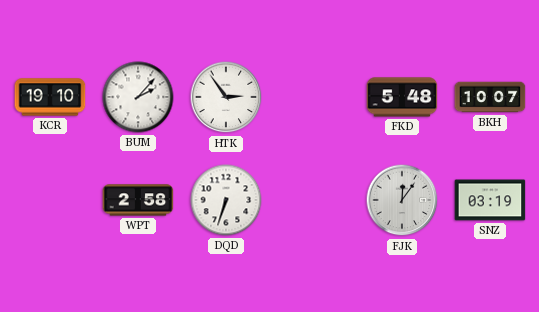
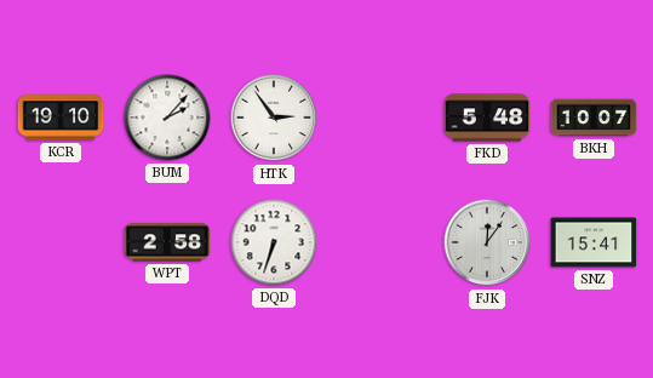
SNZ: 03:19 -> 15:41
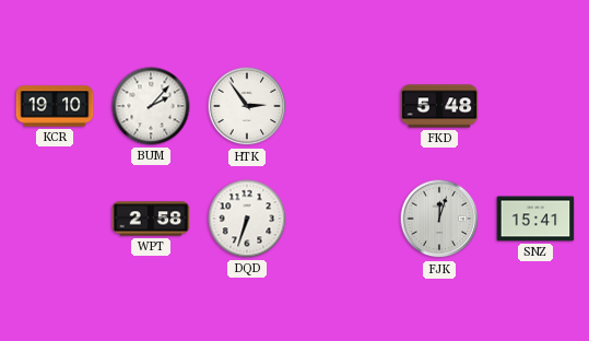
BKH: 10:07 -> none
FJK: 12:06 -> 12:03
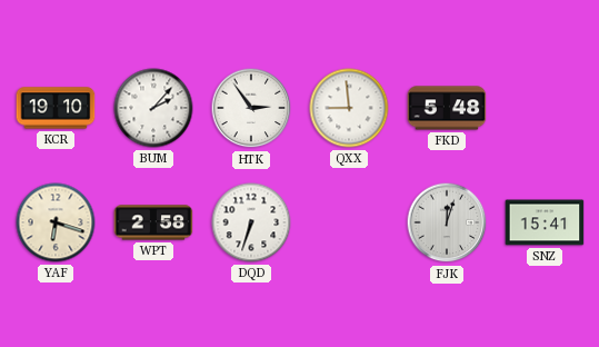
QXX: none -> 8:59
YAF: none -> 6:18
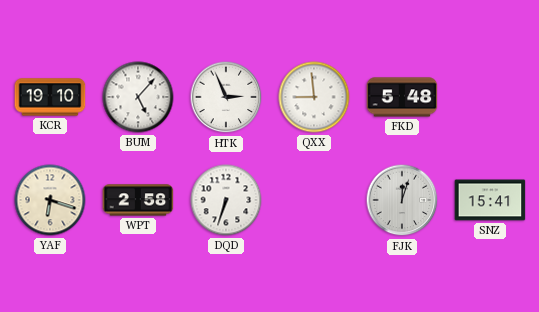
BUM: 2:07 -> 5:07
HTK: 2:54 -> 2:56
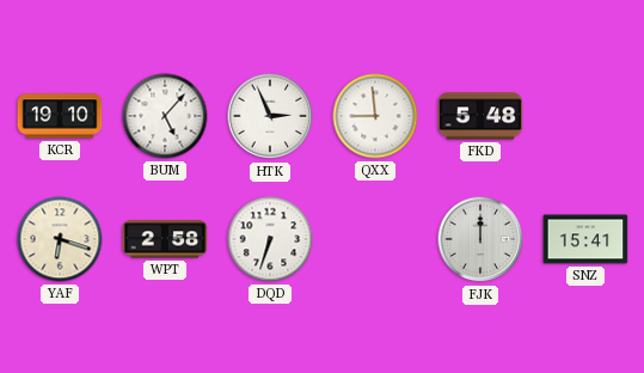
FJK: 12:03 -> 12:00
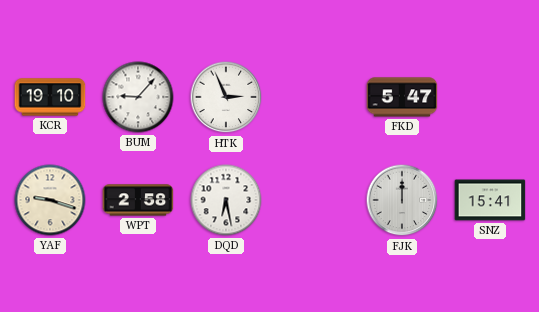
BUM: 5:07 -> 9:07
QXX: 8:59 -> none
FKD: 5:48 -> 5:47
YAF: 6:18 -> 9:18
DQD: 6:33 -> 6:28
